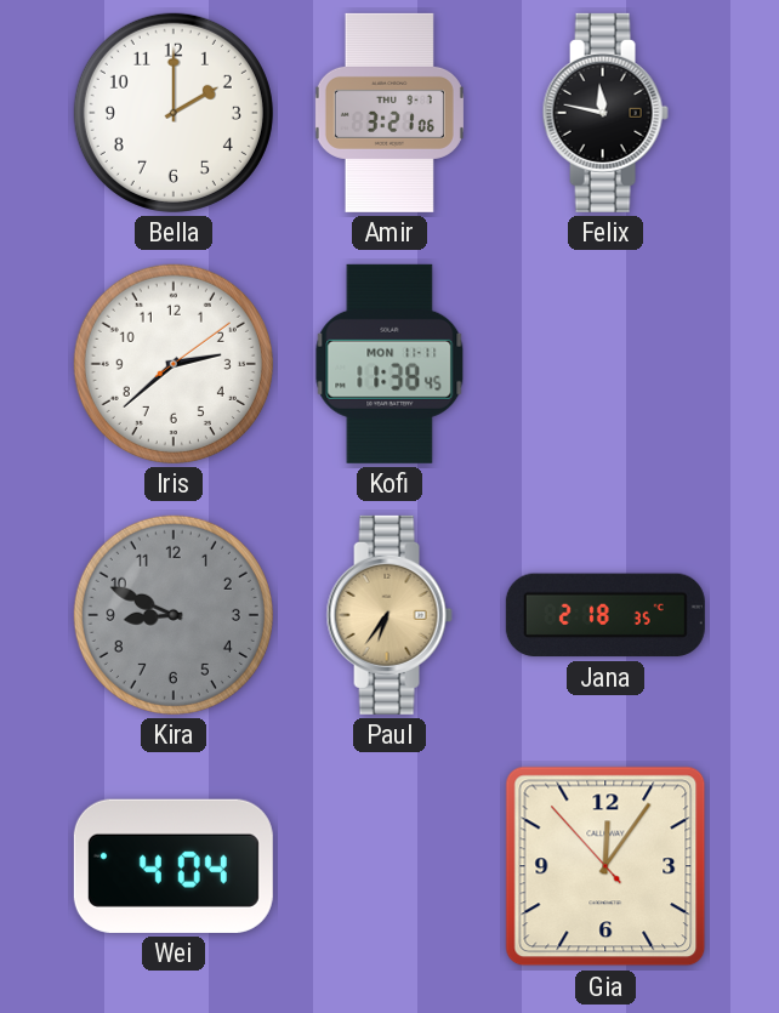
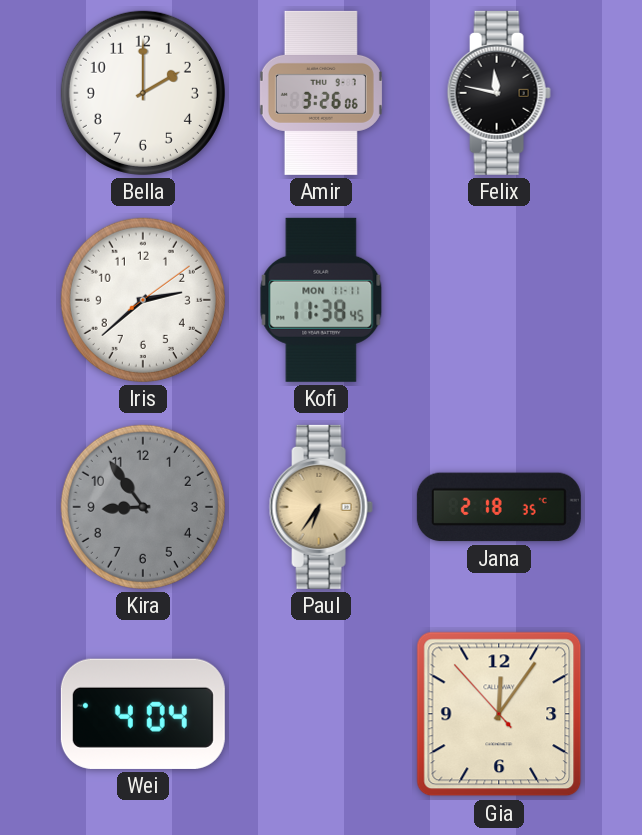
Amir: 3:21 -> 3:26
Kira: 8:49 -> 8:54
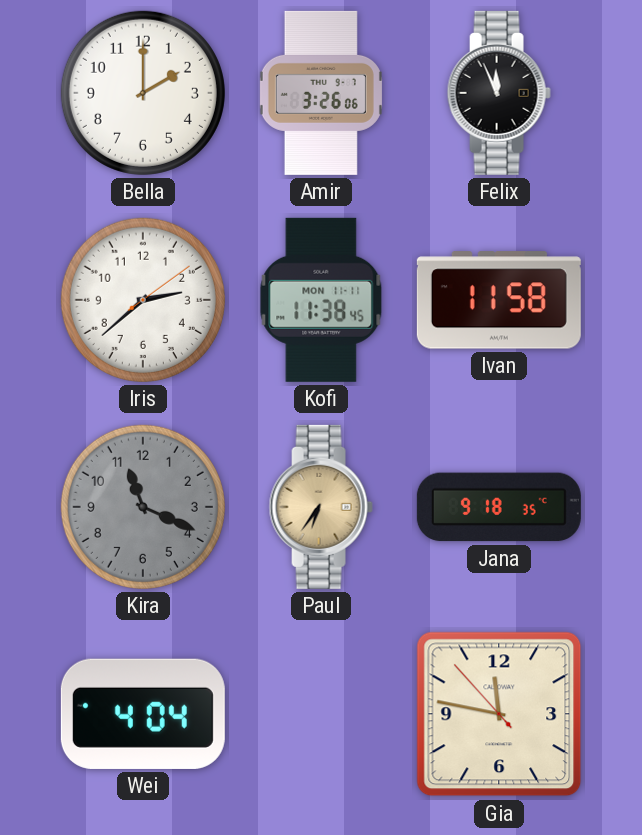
Felix: 11:47 -> 11:56
Ivan: none -> 11:58
Kira: 8:54 -> 11:19
Jana: 2:18 -> 9:18
Gia: 12:05 -> 11:46
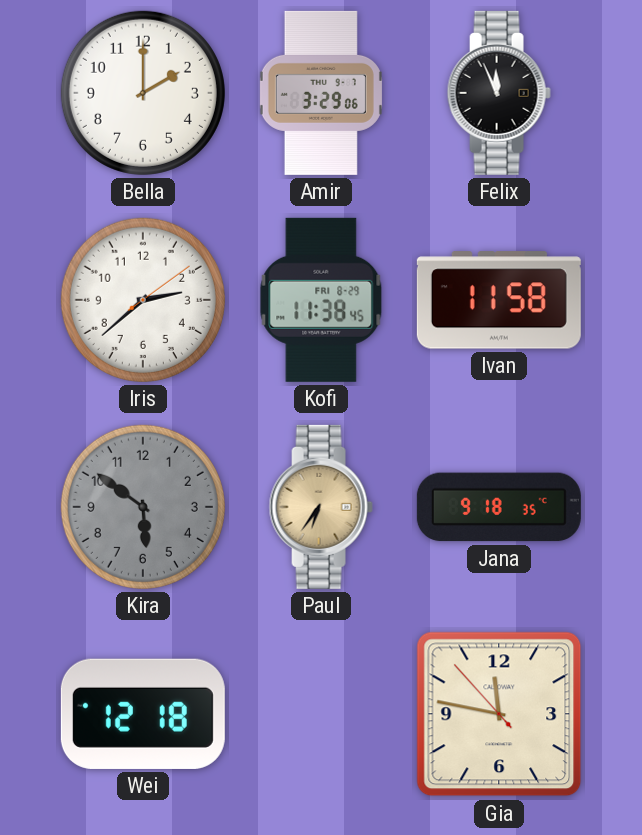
Amir: 3:26 -> 3:29
Kofi date: MON 11-11 -> FRI 8-29
Kira: 11:19 -> 5:51
Wei: 4:04 -> 12:18
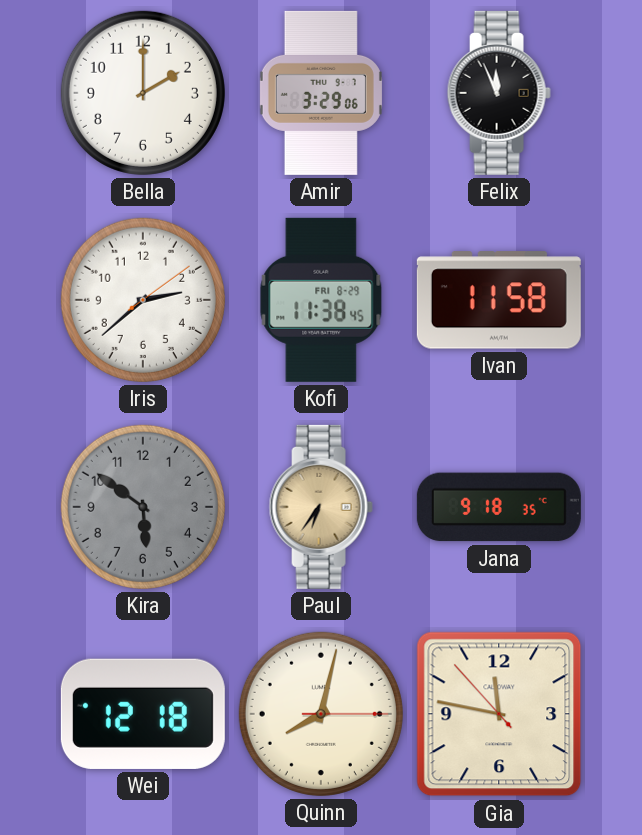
Quinn: none -> 8:02
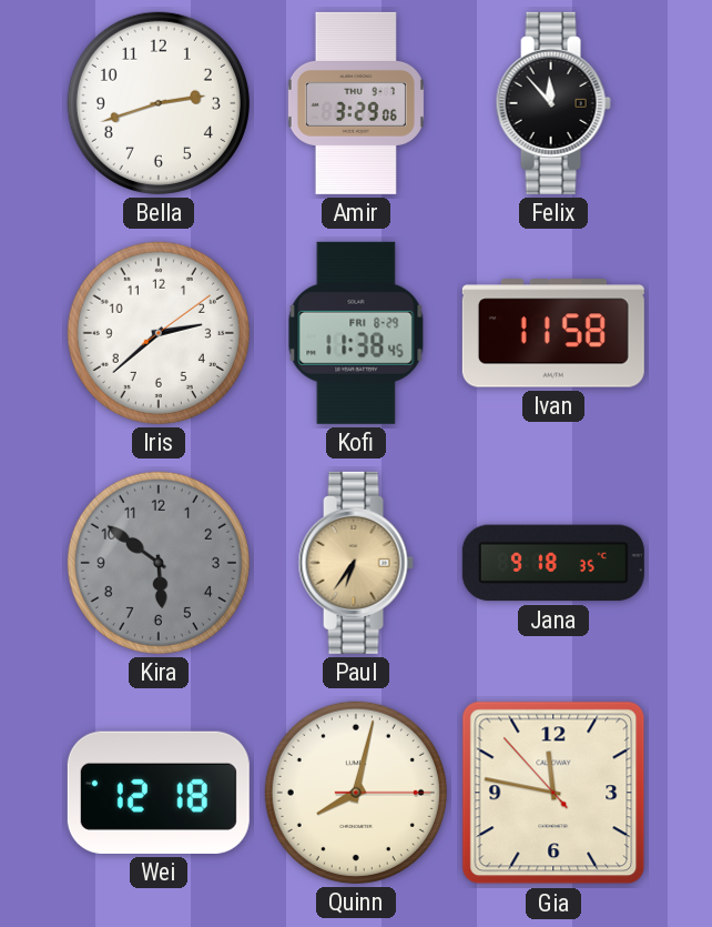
Bella: 2:00 -> 2:42
Felix: 11:56 -> 11:53
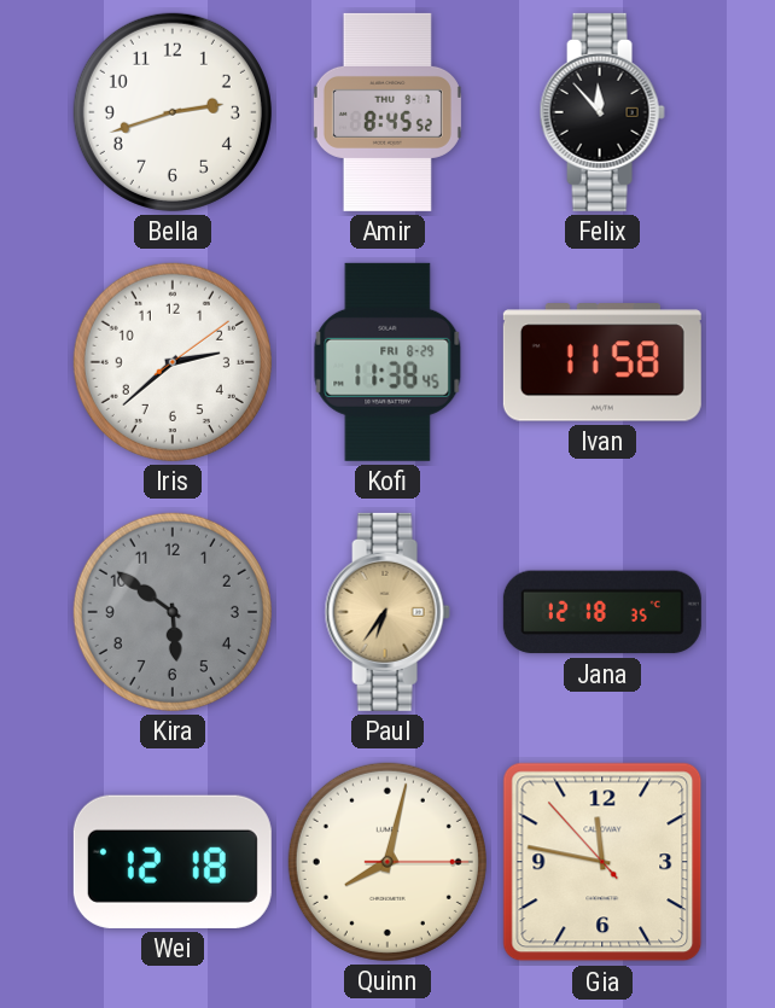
Amir: 3:29 -> 8:45
Jana: 9:18 -> 12:18
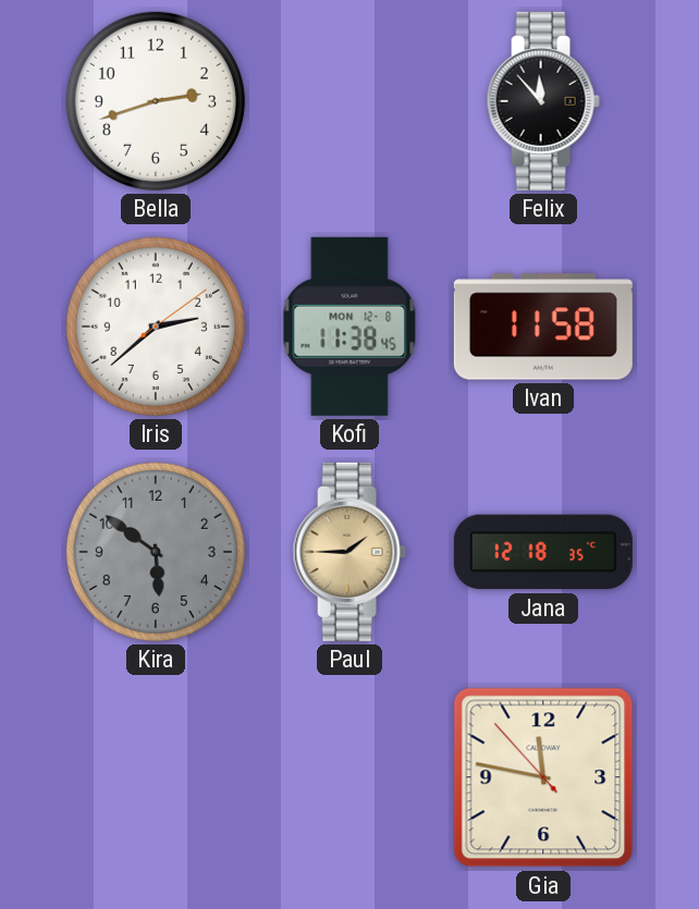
Amir: 8:45 -> none
Kofi date: FRI 8-29 -> MON 12-8
Paul: 6:36 -> 1:45
Wei: 12:18 -> none
Quinn: 8:02 -> none
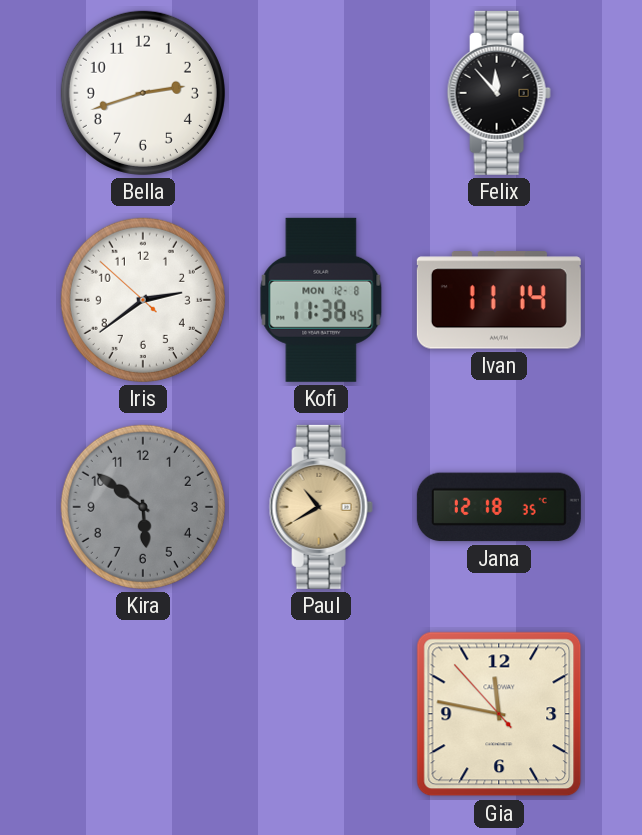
Iris: 2:38:09 -> 2:38:52
Ivan: 11:58 -> 11:14
Paul: 1:45 -> 10:40
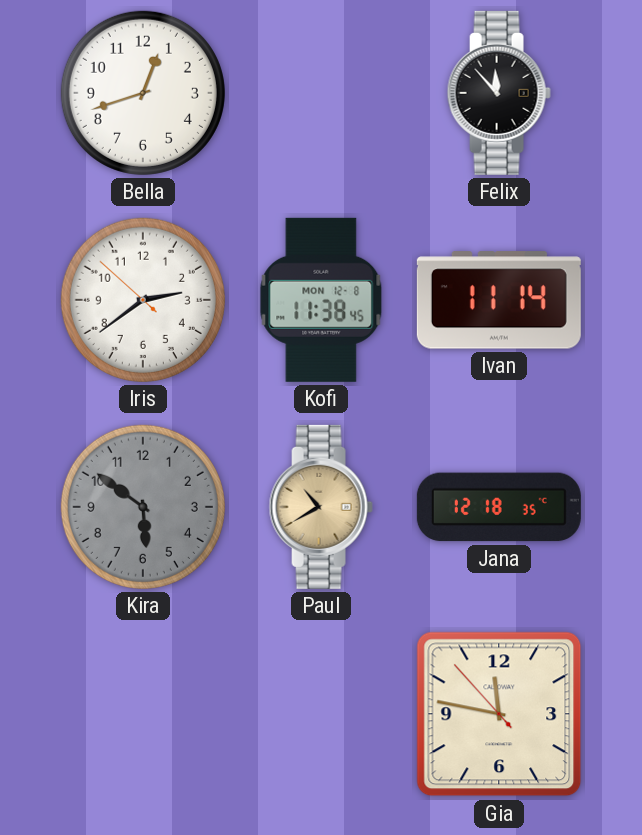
Bella: 2:42 -> 12:42
